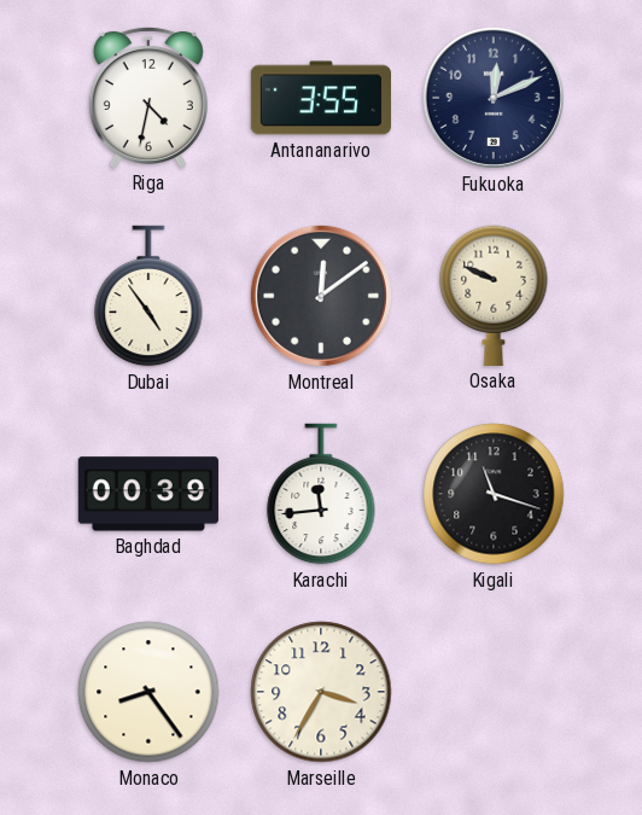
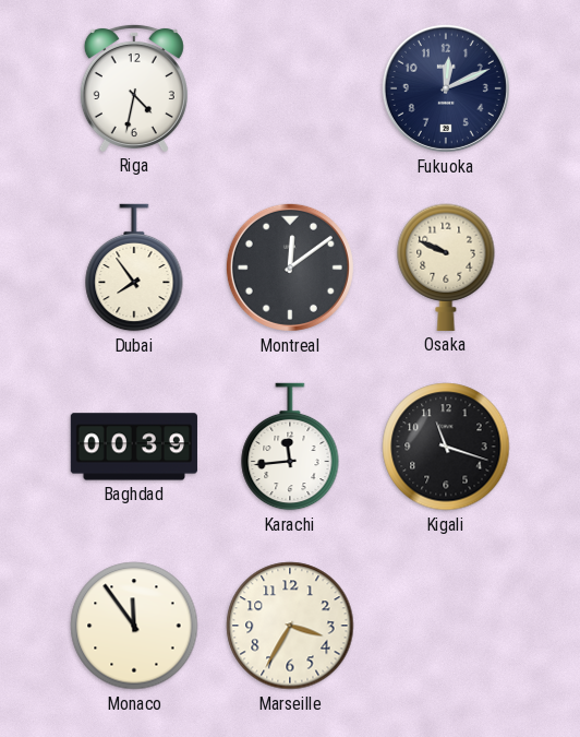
Antananarivo: 3:55 -> none
Dubai: 4:54 -> 7:54
Monaco: 8:24 -> 11:54
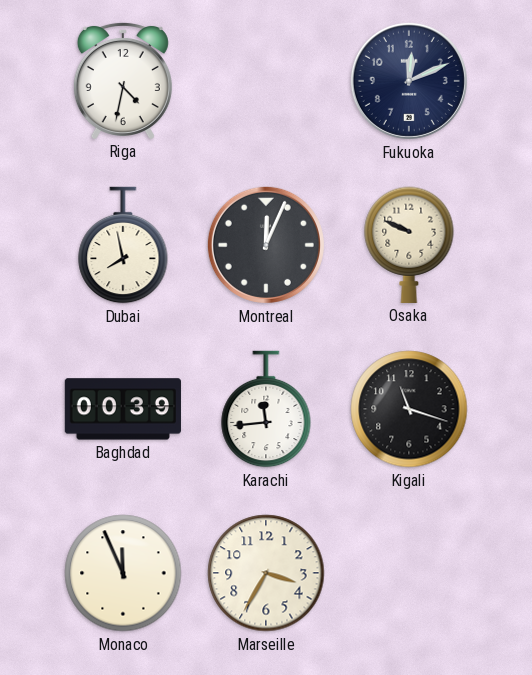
Dubai: 7:54 -> 7:58
Montreal: 12:09 -> 12:04
Monaco: 11:54 -> 11:56
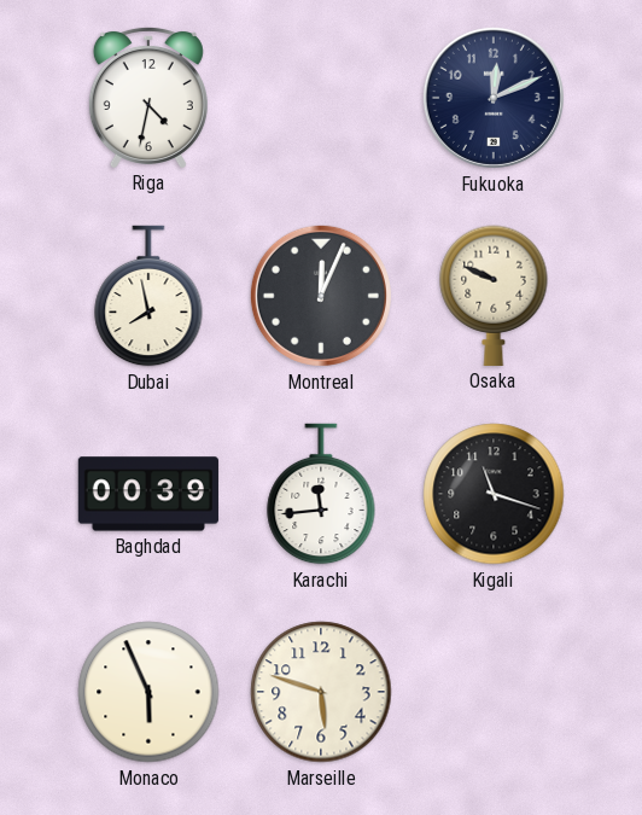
Monaco: 11:56 -> 5:56
Marseille: 3:35 -> 5:48
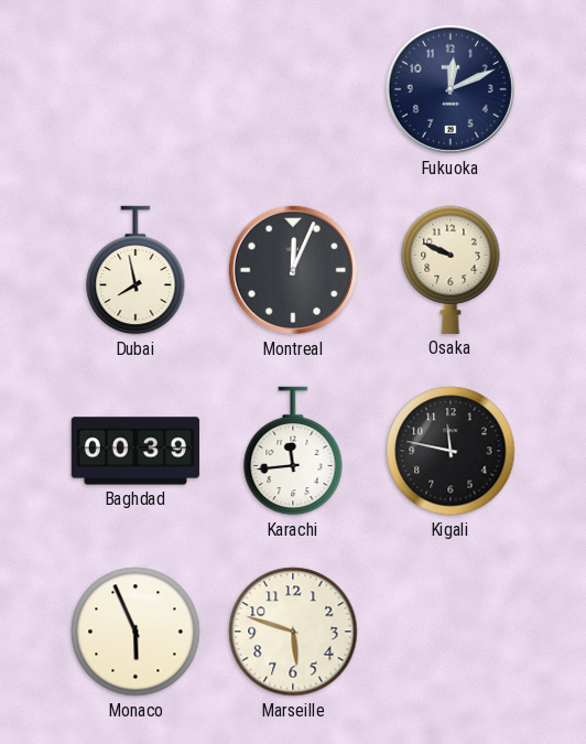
Riga: 4:32 -> none
Kigali: 11:18 -> 11:47
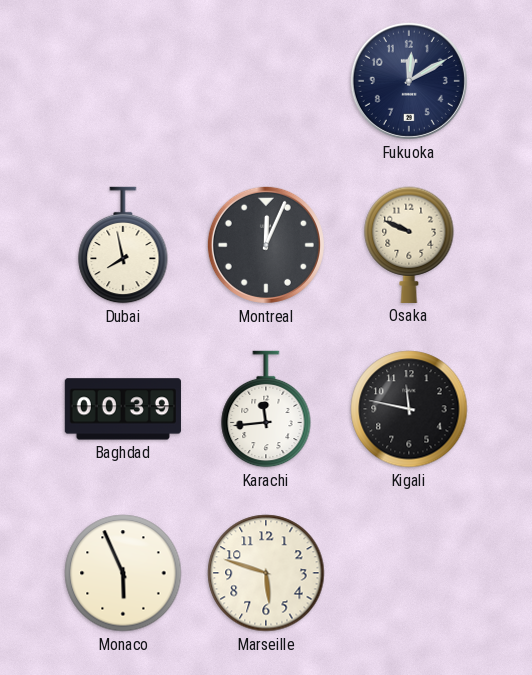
Fukuoka: 12:11 -> 12:10
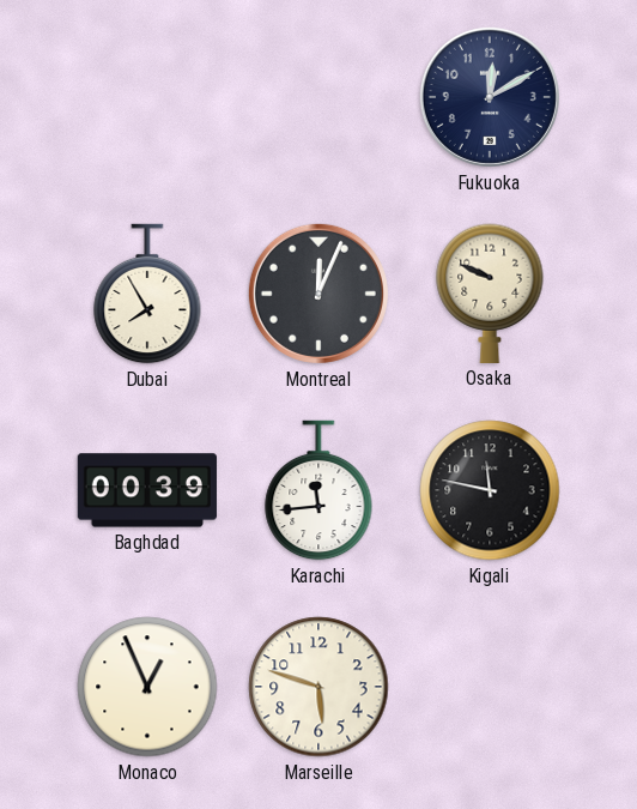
Dubai: 7:58 -> 7:55
Monaco: 5:56 -> 12:56
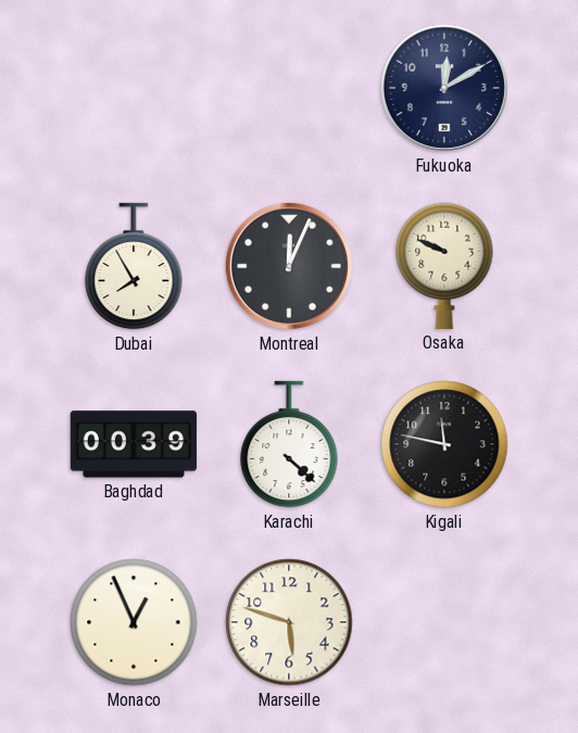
Karachi: 11:44 -> 4:22
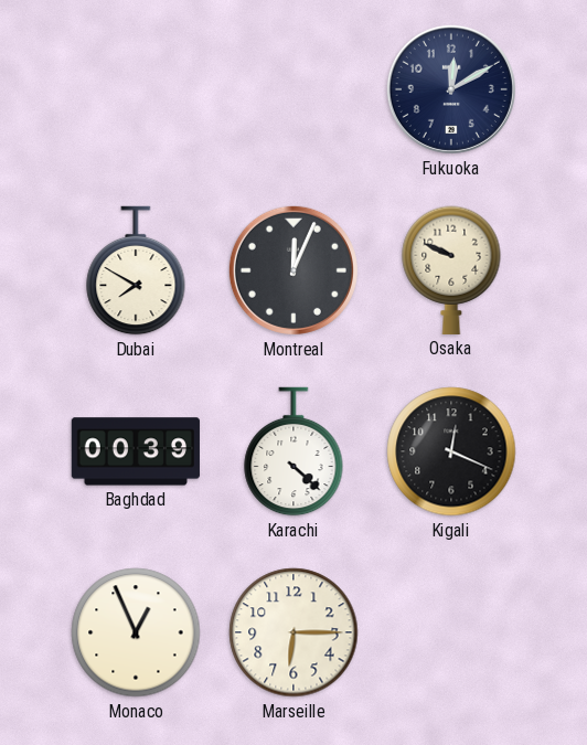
Dubai: 7:55 -> 7:50
Kigali: 11:47 -> 12:19
Marseille: 5:48 -> 6:15
